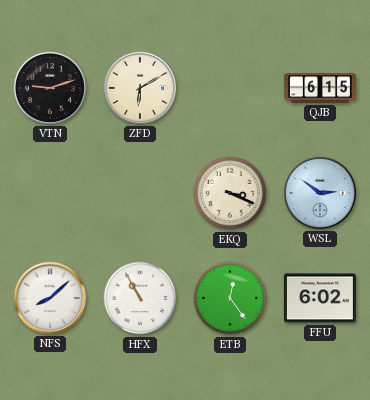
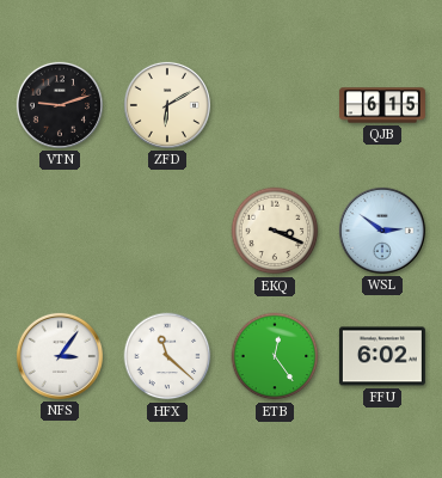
NFS: 8:08 -> 3:06
HFX: 10:55 -> 11:22
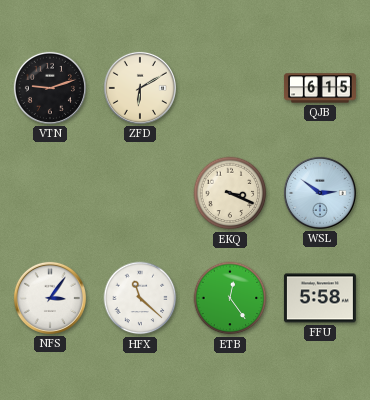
FFU: 6:02 -> 5:58
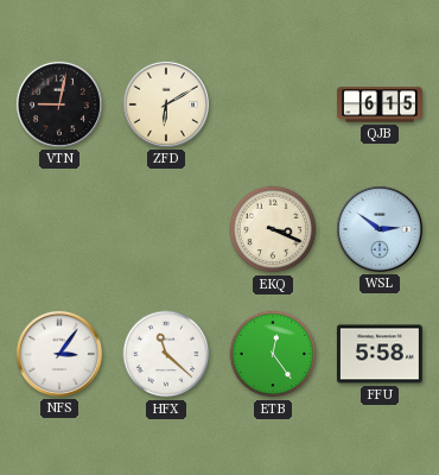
VTN: 9:12 -> 9:02
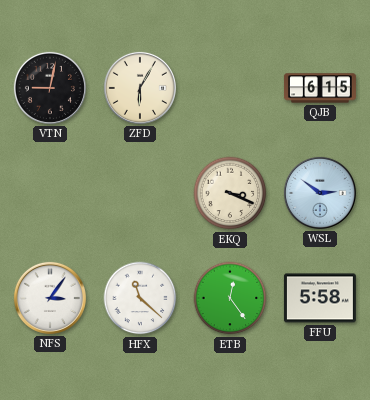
ZFD: 6:10 -> 6:05
